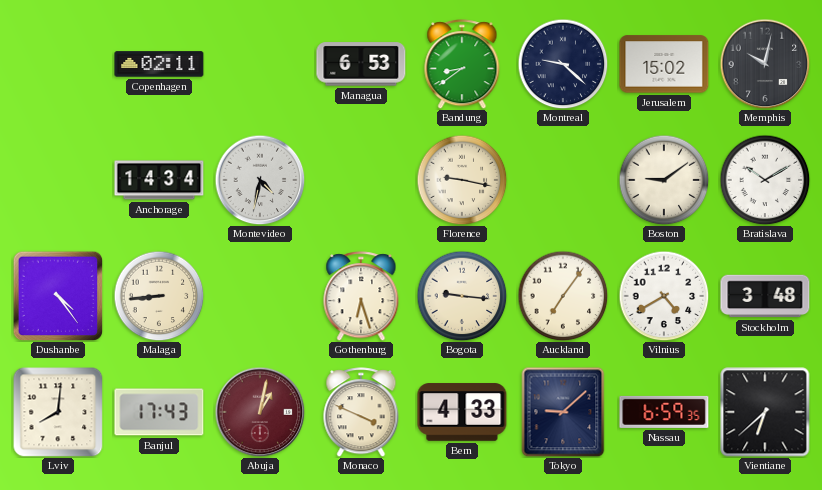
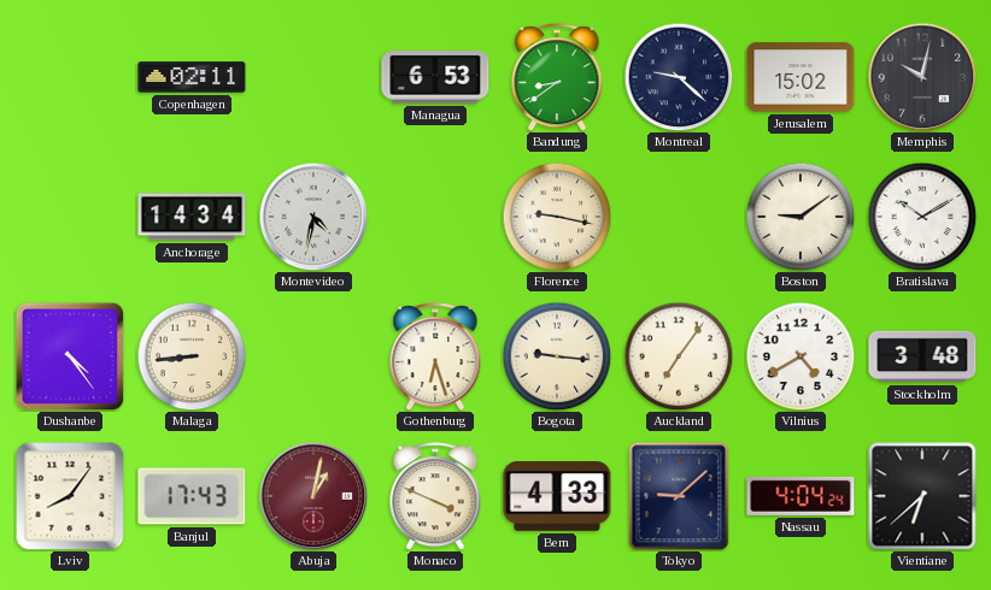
Lviv: 8:01 -> 8:06
Nassau: 6:59 -> 4:04
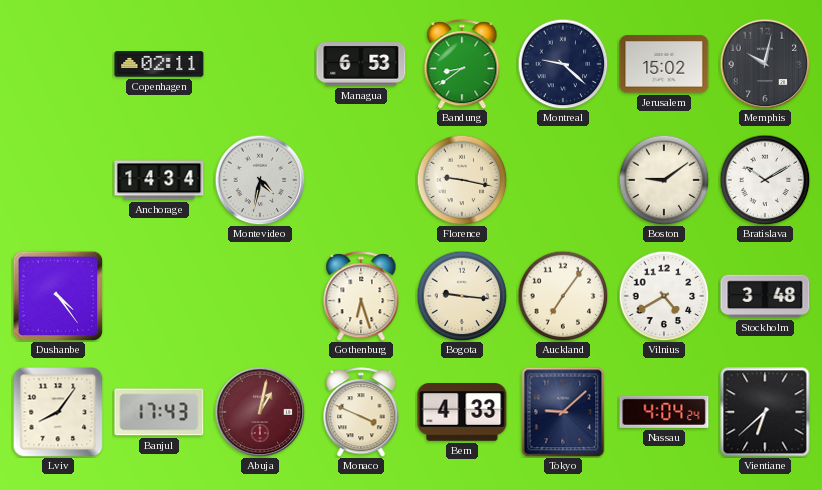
Malaga: 8:44 -> none
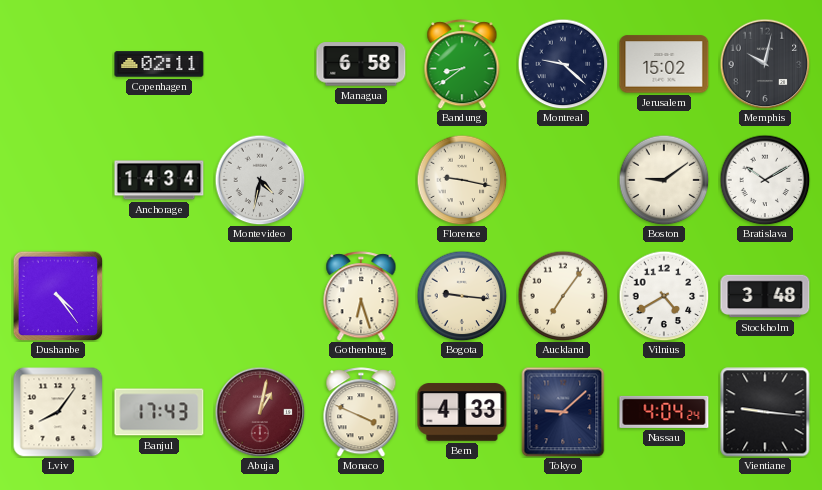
Managua: 6:53 -> 6:58
Vientiane: 6:38 -> 9:16
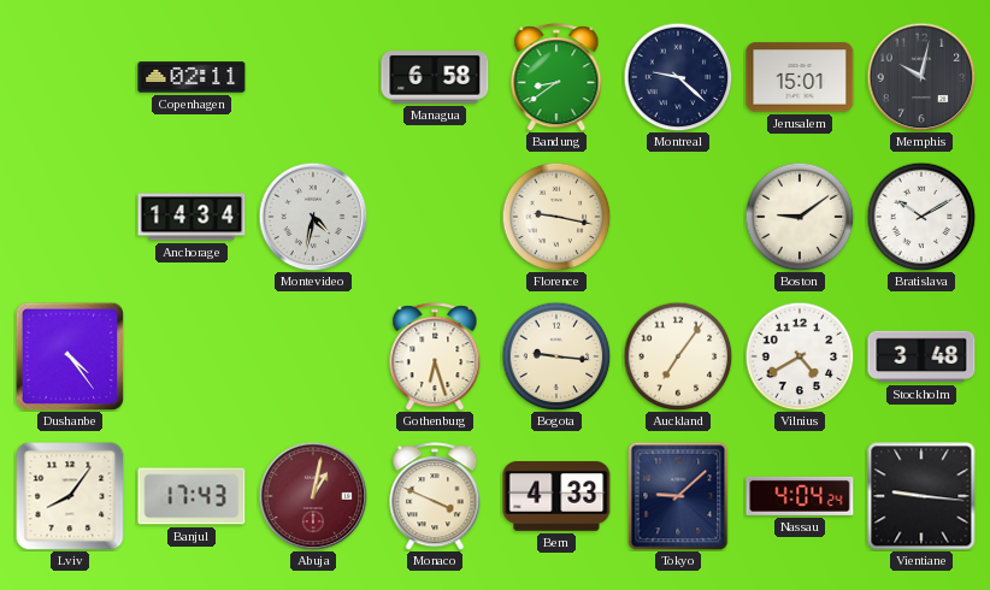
Jerusalem: 15:02 -> 15:01
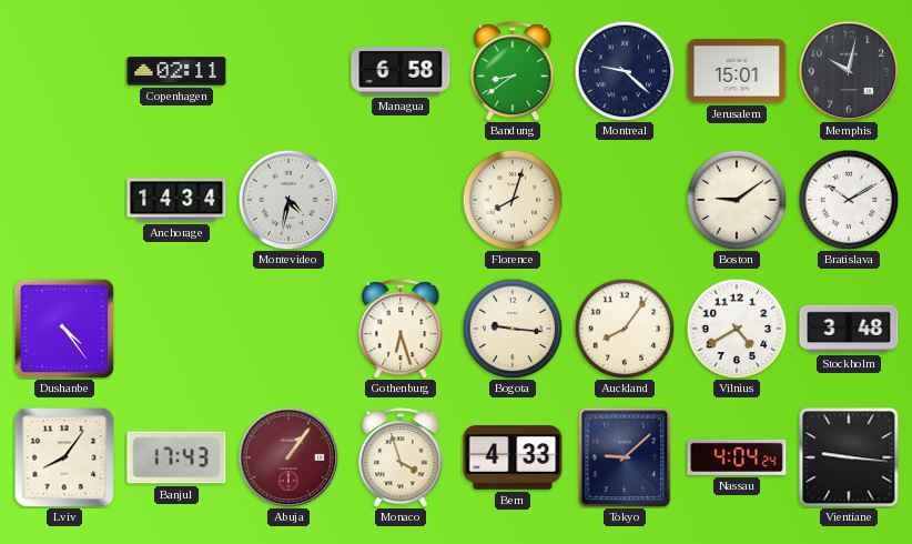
Florence: 9:17 -> 8:03
Auckland: 7:06 -> 8:06
Abuja: 1:02 -> 1:06
Monaco: 3:49 -> 3:57
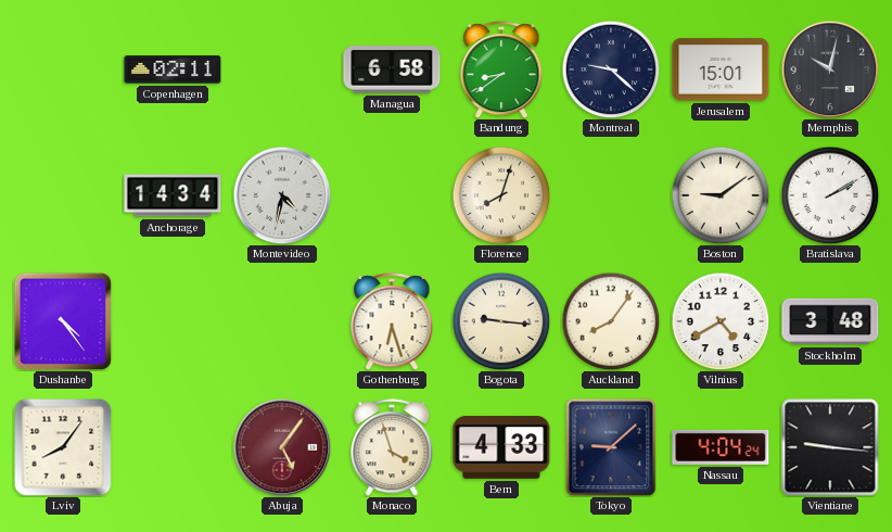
Bratislava: 10:10 -> 2:10
Banjul: 17:43 -> none
Abuja: 1:06 -> 5:06
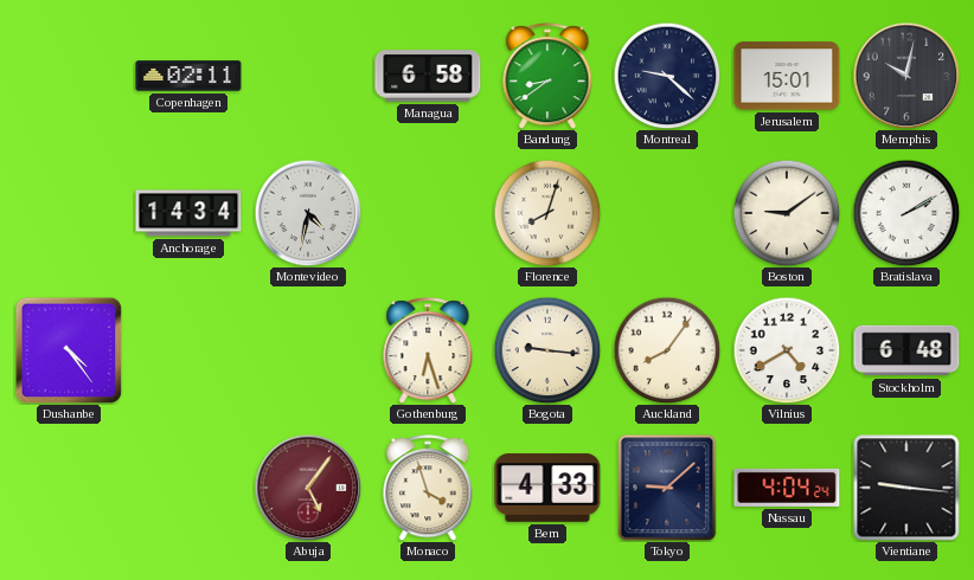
Stockholm: 3:48 -> 6:48
Lviv: 8:06 -> none
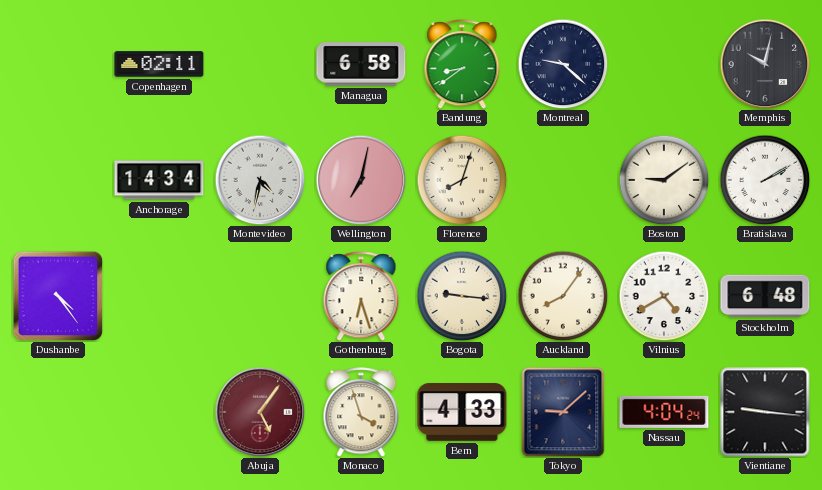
Jerusalem: 15:01 -> none
Wellington: none -> 7:02
